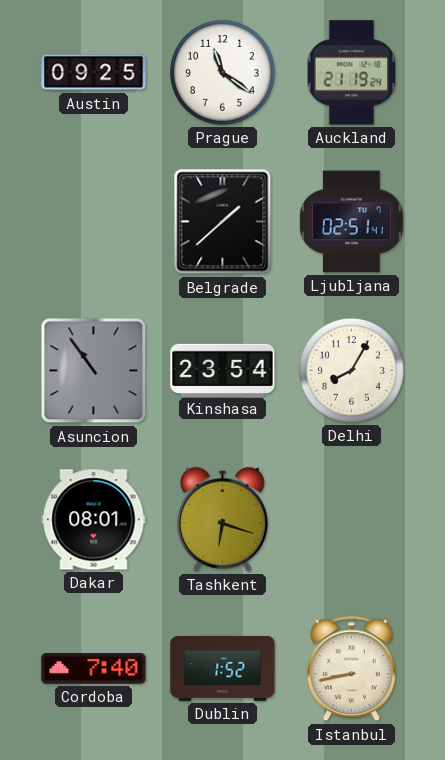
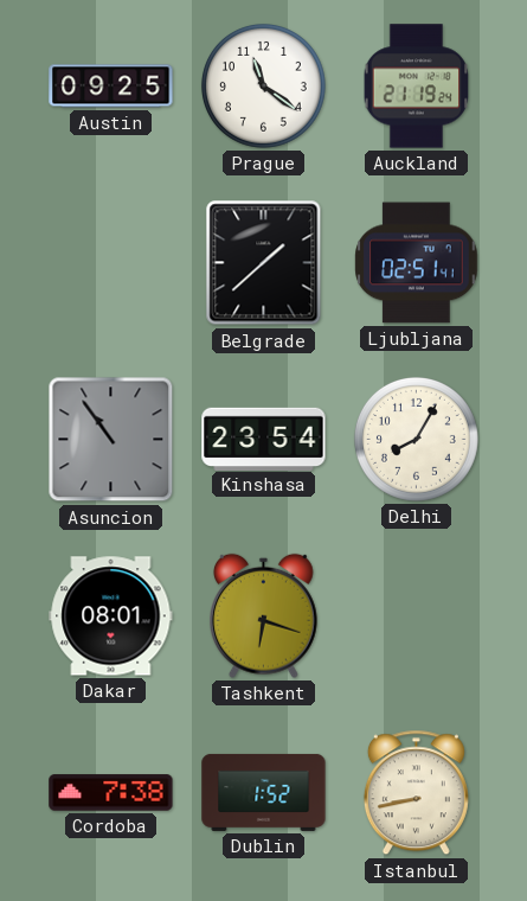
Cordoba: 7:40 -> 7:38
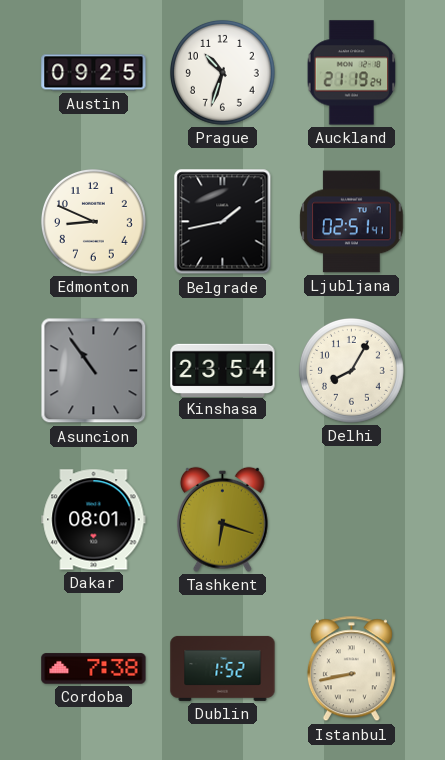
Prague: 11:21 -> 10:33
Edmonton: none -> 8:49
Belgrade: 1:38 -> 1:43
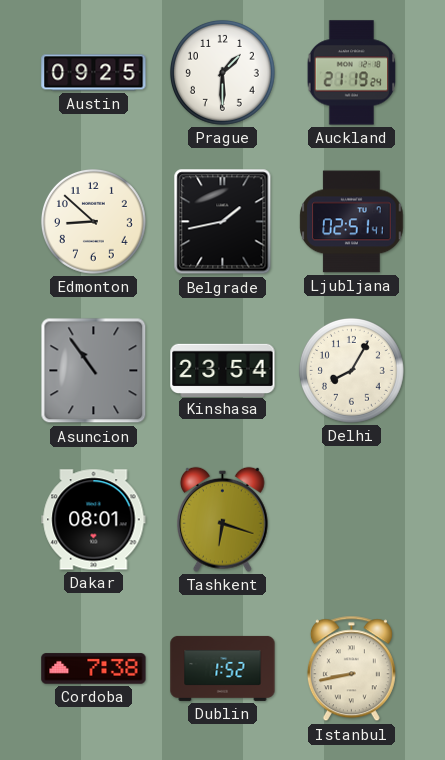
Prague: 10:33 -> 1:30
Edmonton: 8:49 -> 8:52
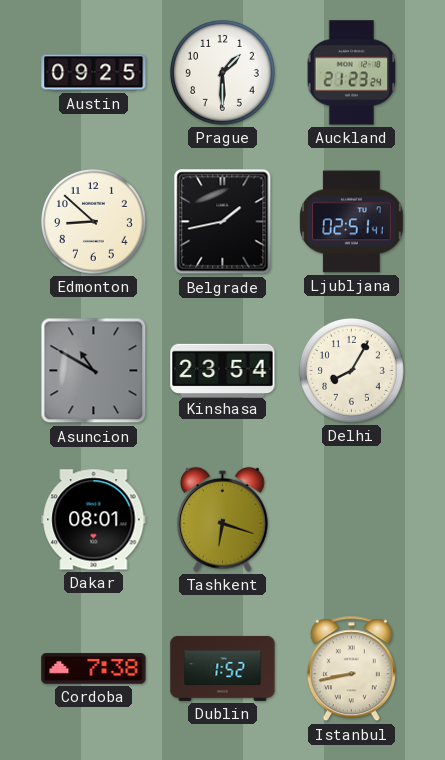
Auckland: 21:19 -> 21:23
Asuncion: 10:54 -> 10:50
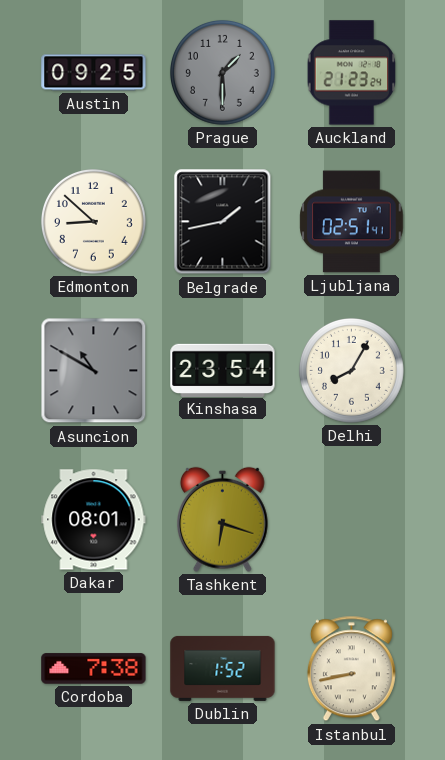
Prague dial: white -> grey
